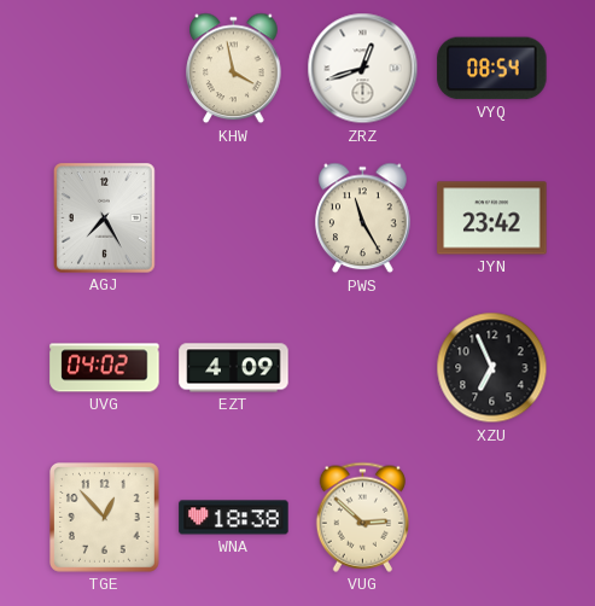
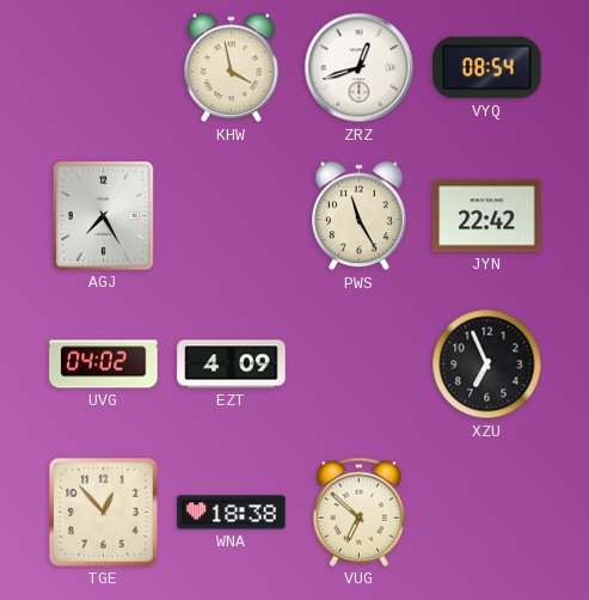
JYN: 23:42 -> 22:42
VUG: 2:52 -> 6:52
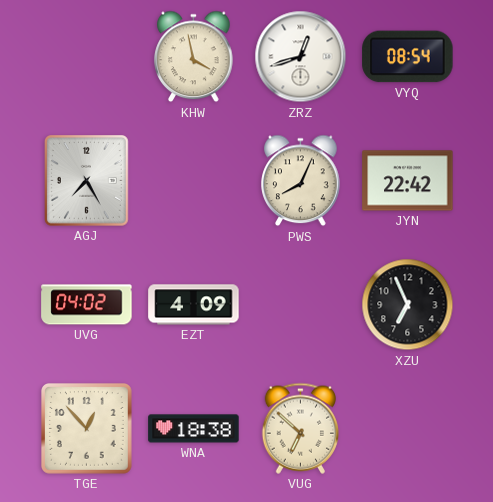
PWS: 11:25 -> 8:04
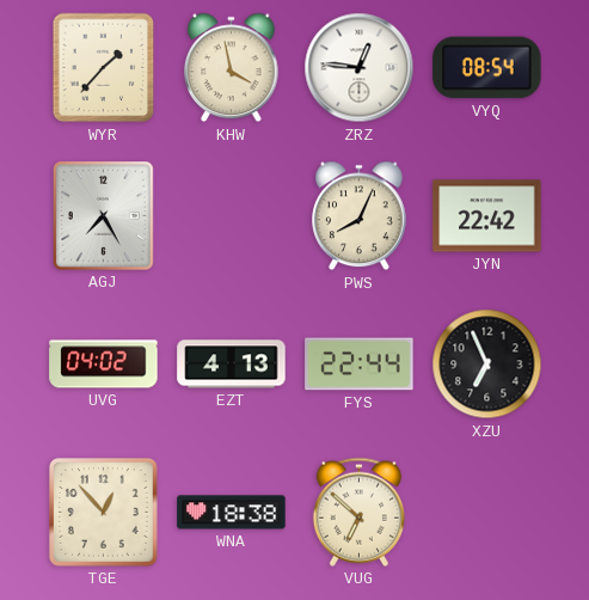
WYR: none -> 1:37
ZRZ: 12:42 -> 12:46
EZT: 4:09 -> 4:13
FYS: none -> 22:44
